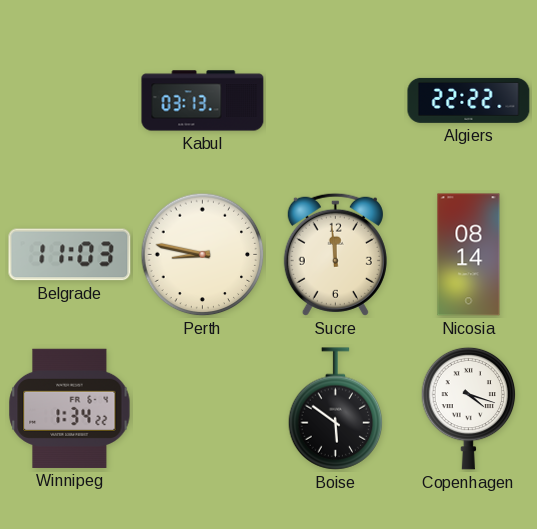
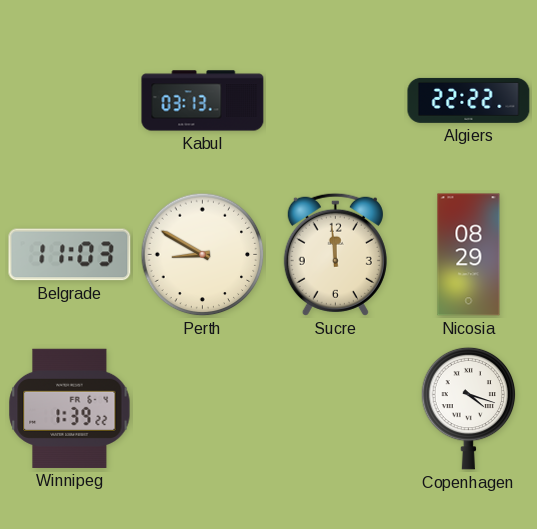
Perth: 8:47 -> 8:50
Nicosia: 08:14 -> 08:29
Winnipeg: 1:34 -> 1:39
Boise: 5:51 -> none
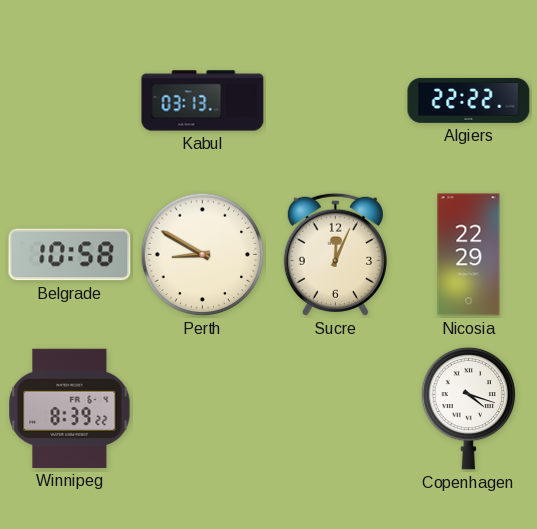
Belgrade: 11:03 -> 10:58
Sucre: 11:59 -> 12:04
Nicosia: 08:29 -> 22:29
Winnipeg: 1:39 -> 8:39
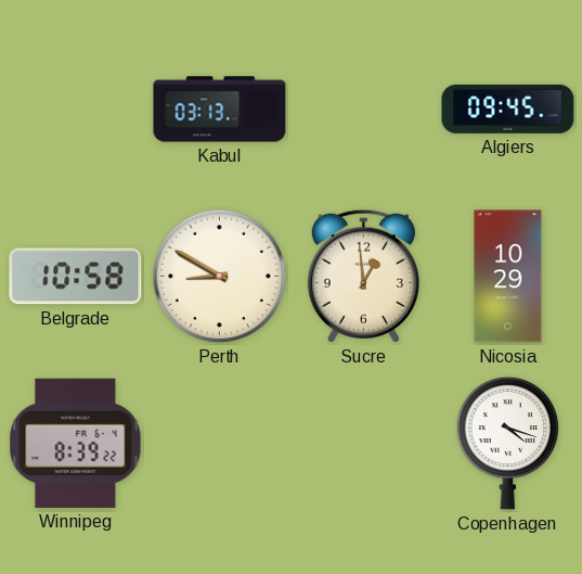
Algiers: 22:22 -> 09:45
Sucre: 12:04 -> 12:59
Nicosia: 22:29 -> 10:29
